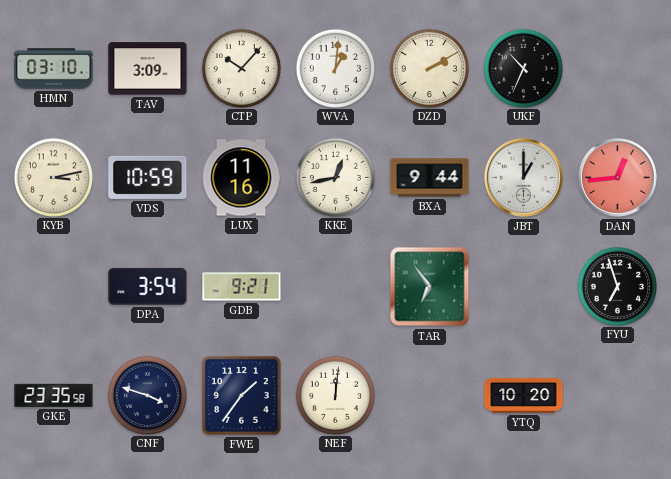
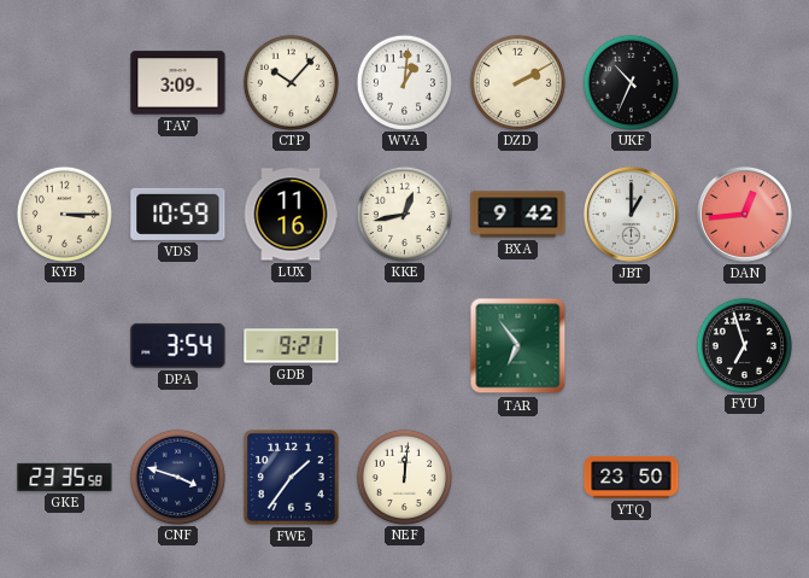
HMN: 03:10 -> none
KYB: 3:13 -> 3:15
BXA: 9:44 -> 9:42
YTQ: 10:20 -> 23:50
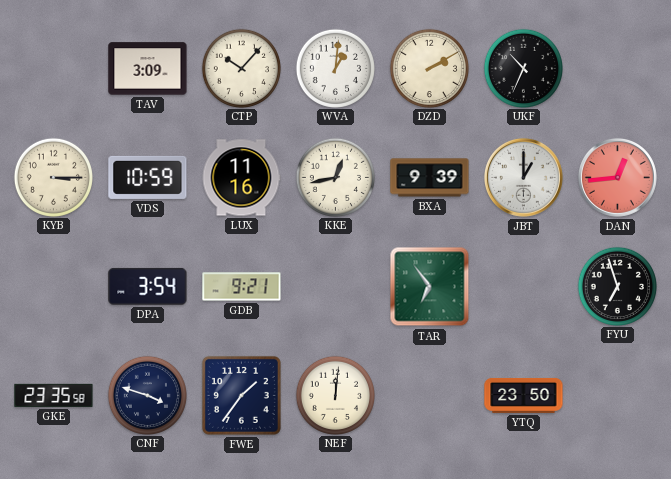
BXA: 9:42 -> 9:39
